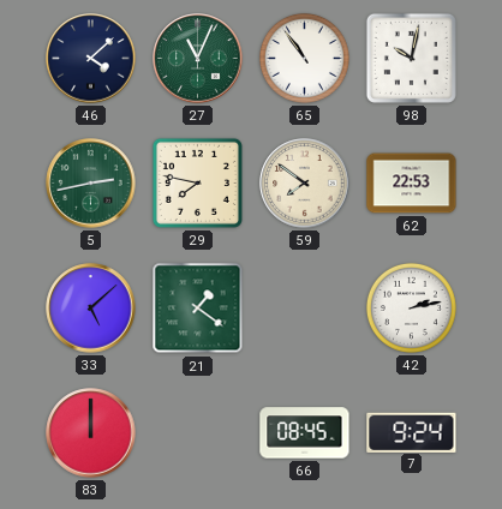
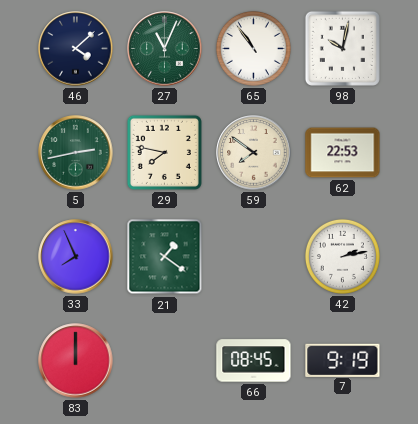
33: 5:08 -> 7:56
7: 9:24 -> 9:19
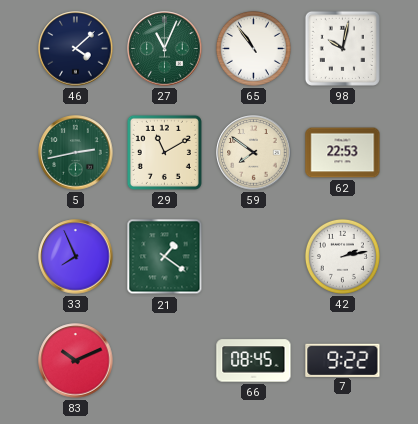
29: 7:47 -> 11:10
83: 12:00 -> 10:11
7: 9:19 -> 9:22
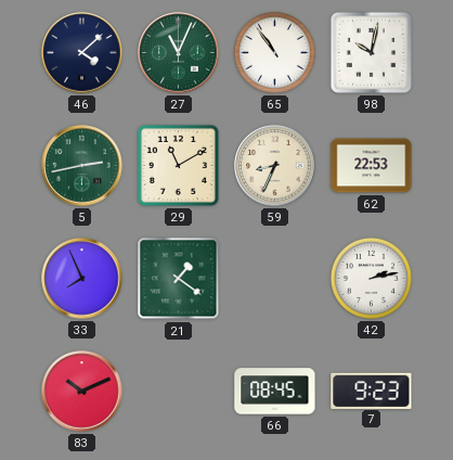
59: 7:51 -> 8:34
7: 9:22 -> 9:23
